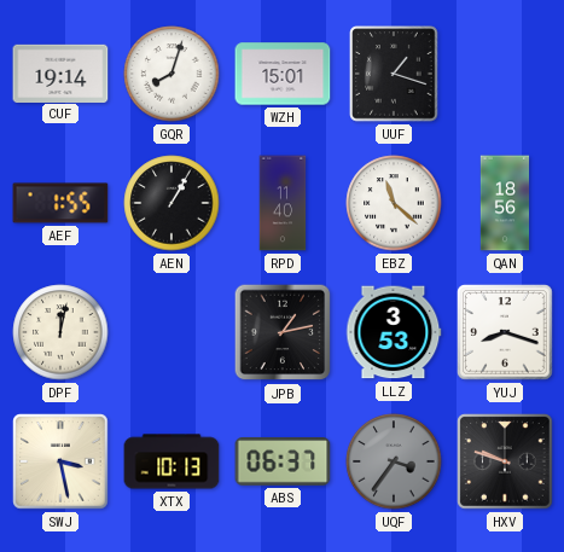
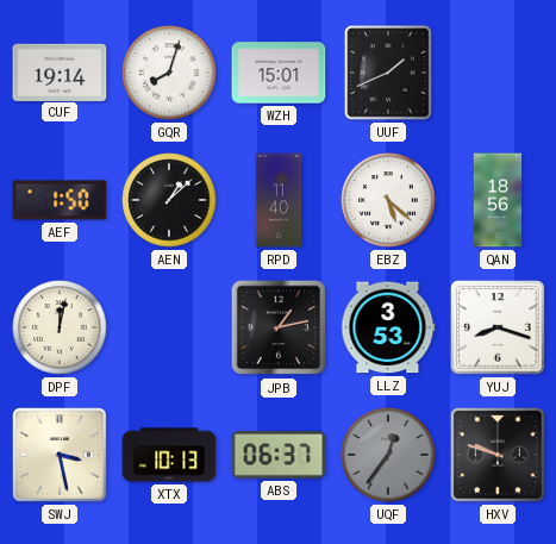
UUF: 1:18 -> 1:41
AEF: 1:55 -> 1:50
AEN: 1:05 -> 1:08
EBZ: 11:22 -> 5:22
UQF: 3:36 -> 12:36
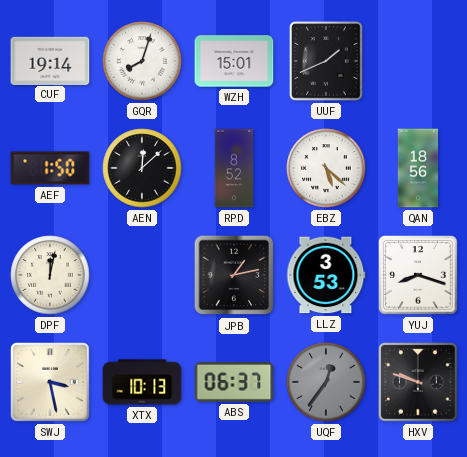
AEN: 1:08 -> 12:08
RPD: 11:40 -> 8:52
